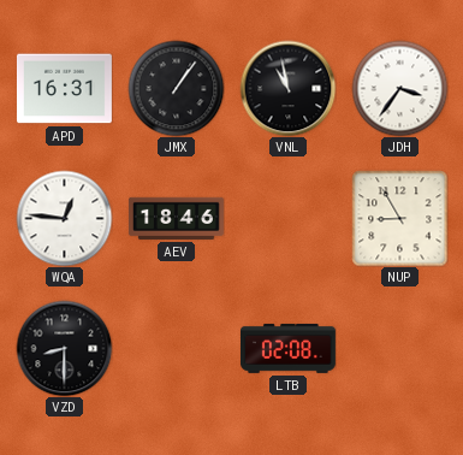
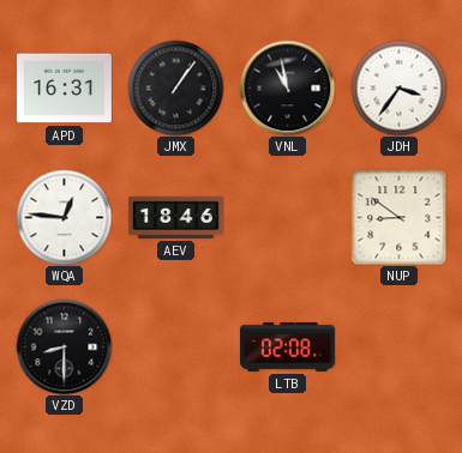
NUP: 8:55 -> 8:51
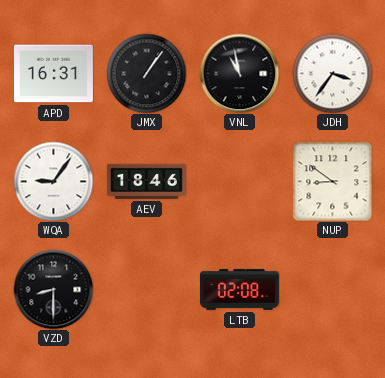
WQA: 12:46 -> 9:06
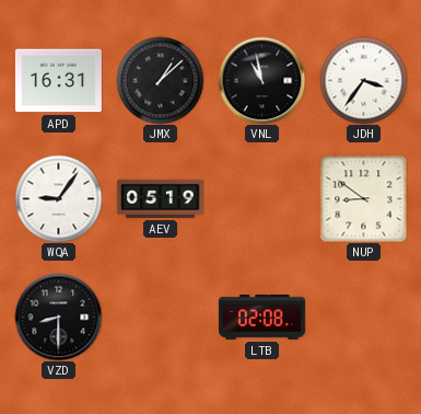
JMX: 1:06 -> 1:08
AEV: 18:46 -> 05:19
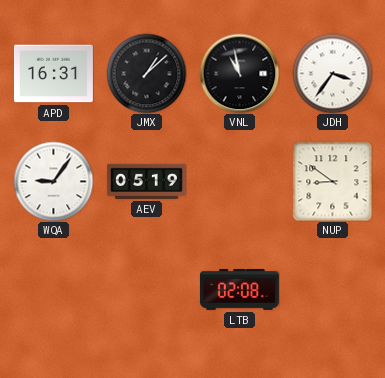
VZD: 8:30 -> none
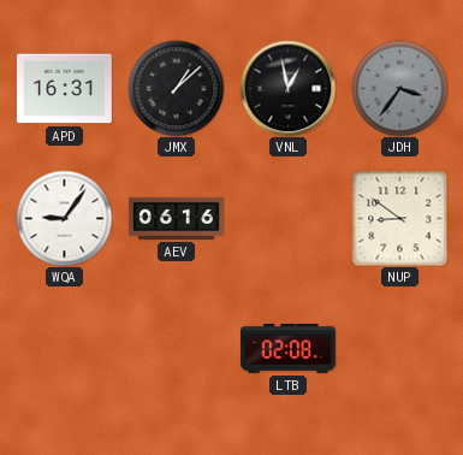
VNL: 10:58 -> 12:58
JDH dial: white -> grey
AEV: 05:19 -> 06:16
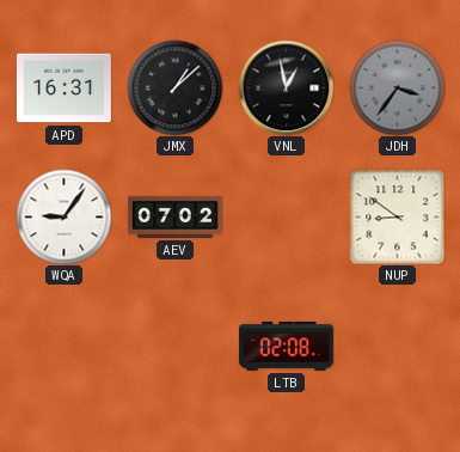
AEV: 06:16 -> 07:02
